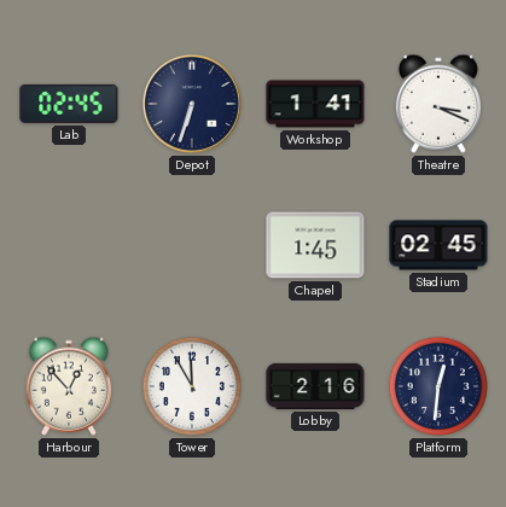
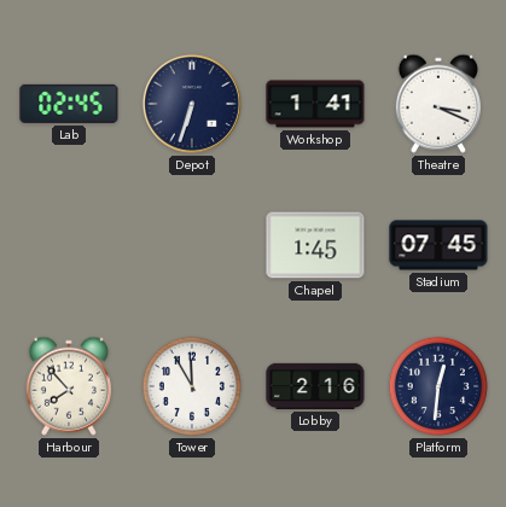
Stadium: 02:45 -> 07:45
Harbour: 12:53 -> 7:53
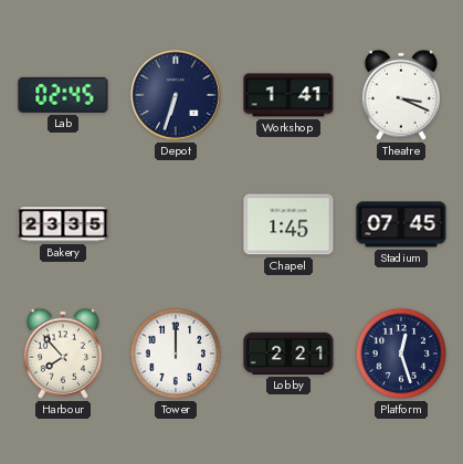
Bakery: none -> 23:35
Tower: 11:55 -> 12:00
Lobby: 2:16 -> 2:21
Platform: 12:31 -> 12:27
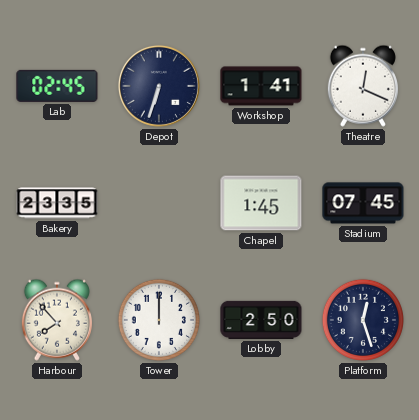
Theatre: 3:19 -> 12:19
Lobby: 2:21 -> 2:50
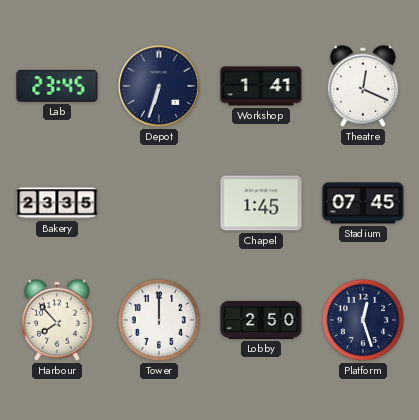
Lab: 02:45 -> 23:45
